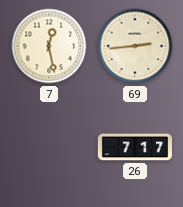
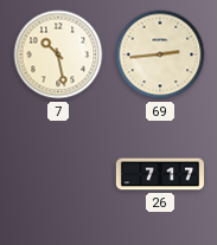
7: 12:28 -> 10:28
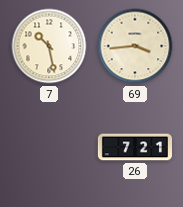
69: 2:44 -> 3:44
26: 7:17 -> 7:21
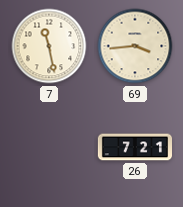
7: 10:28 -> 11:28
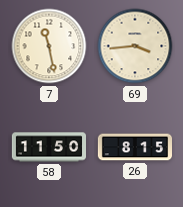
58: none -> 11:50
26: 7:21 -> 8:15
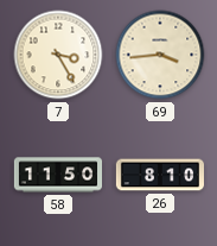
7: 11:28 -> 3:25
26: 8:15 -> 8:10
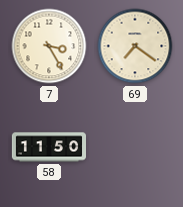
69: 3:44 -> 7:21
26: 8:10 -> none
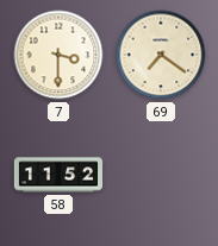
7: 3:25 -> 3:30
58: 11:50 -> 11:52
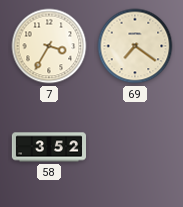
7: 3:30 -> 3:35
58: 11:52 -> 3:52
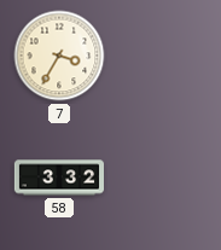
69: 7:21 -> none
58: 3:52 -> 3:32
